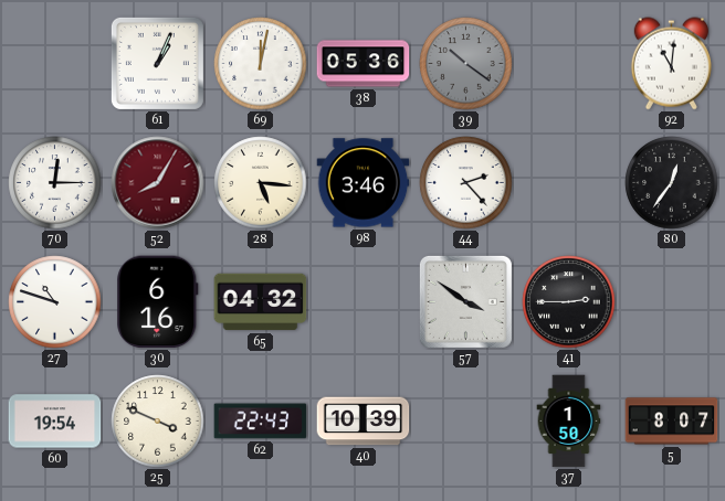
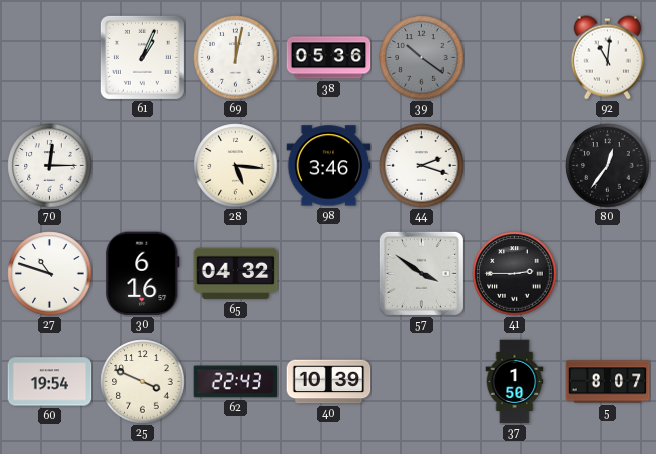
52: 8:05 -> none
44: 2:23 -> 2:18
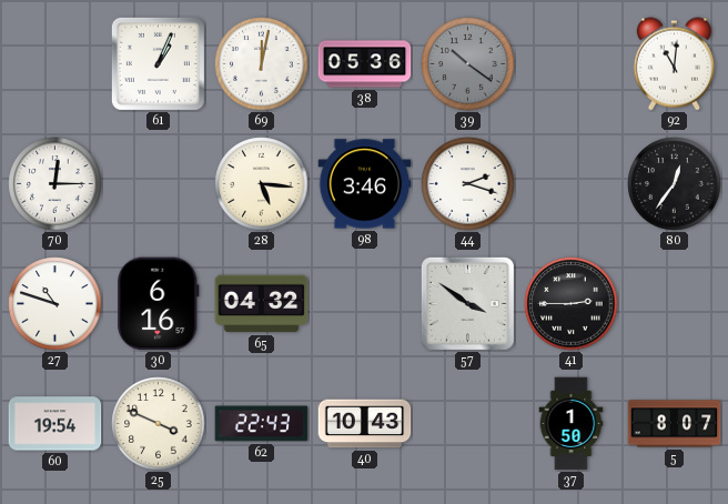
40: 10:39 -> 10:43
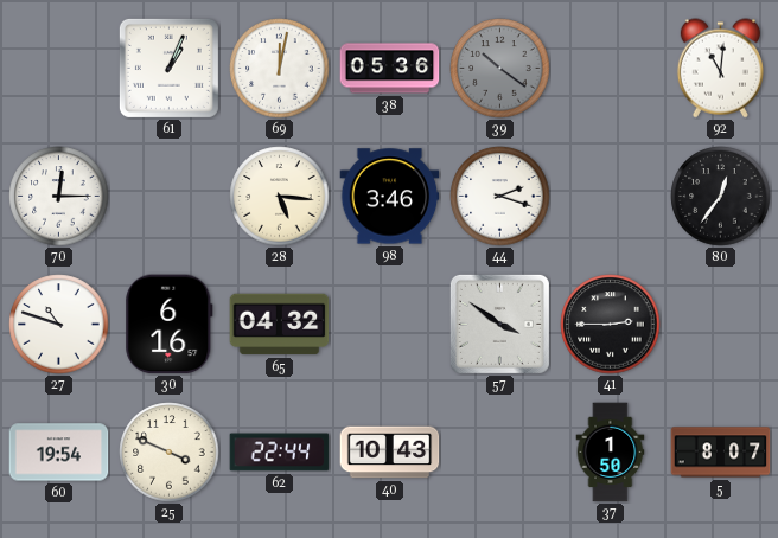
62: 22:43 -> 22:44
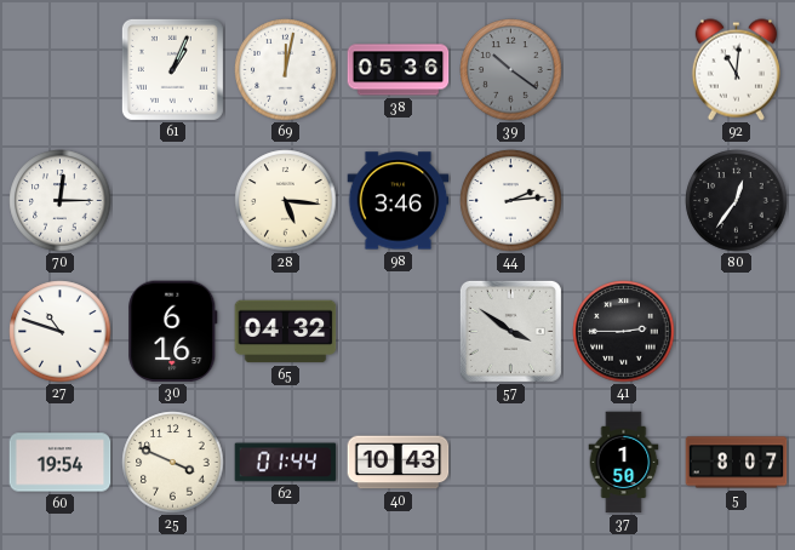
44: 2:18 -> 2:14
62: 22:44 -> 01:44
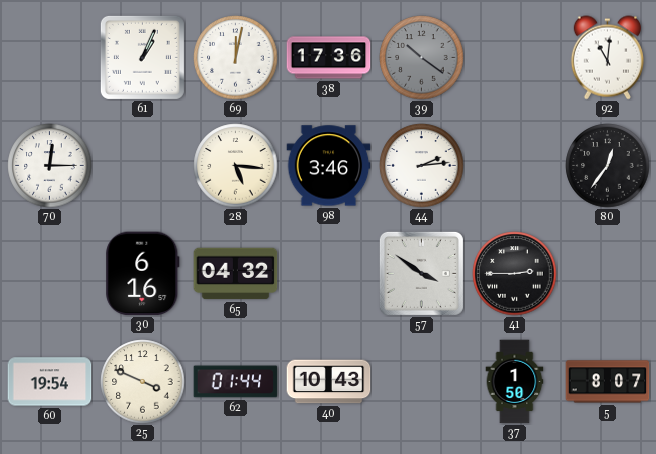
38: 05:36 -> 17:36
27: 10:48 -> none
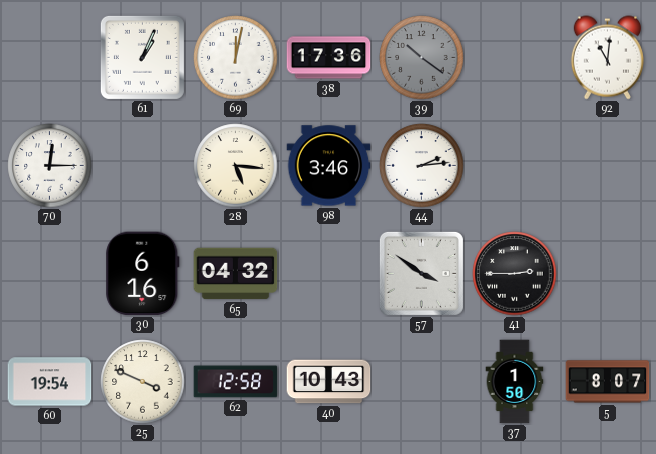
80: 12:36 -> none
62: 01:44 -> 12:58
